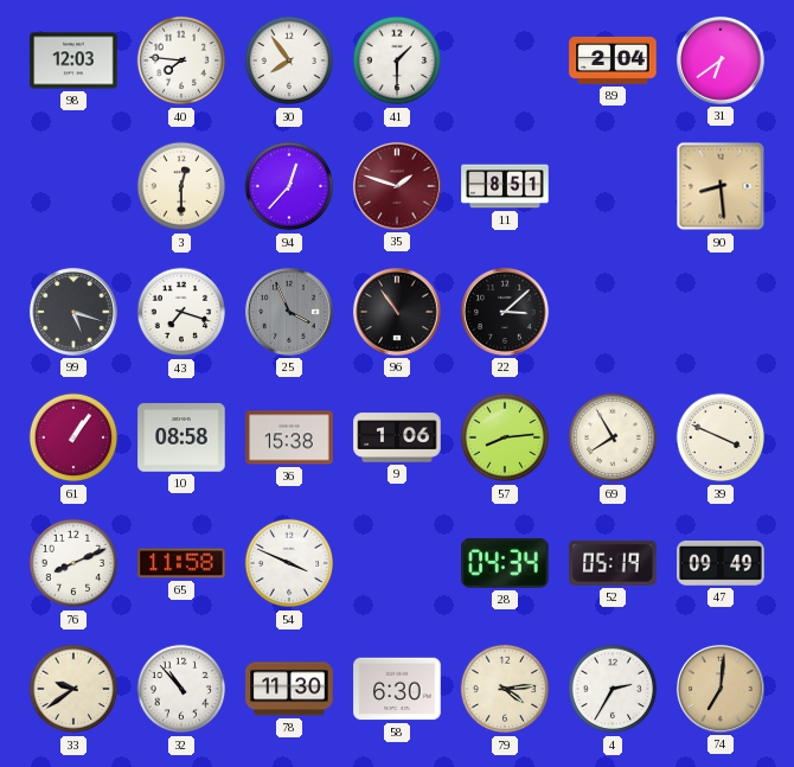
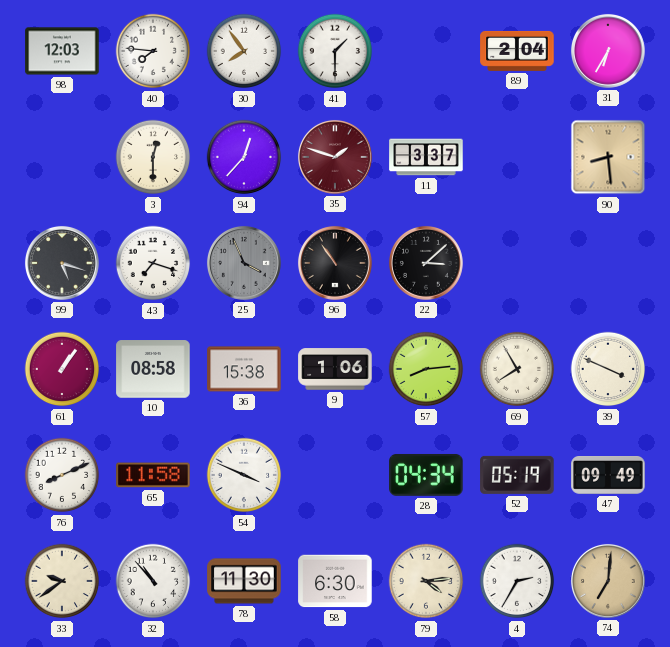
31: 6:39 -> 6:35
11: 8:51 -> 3:37
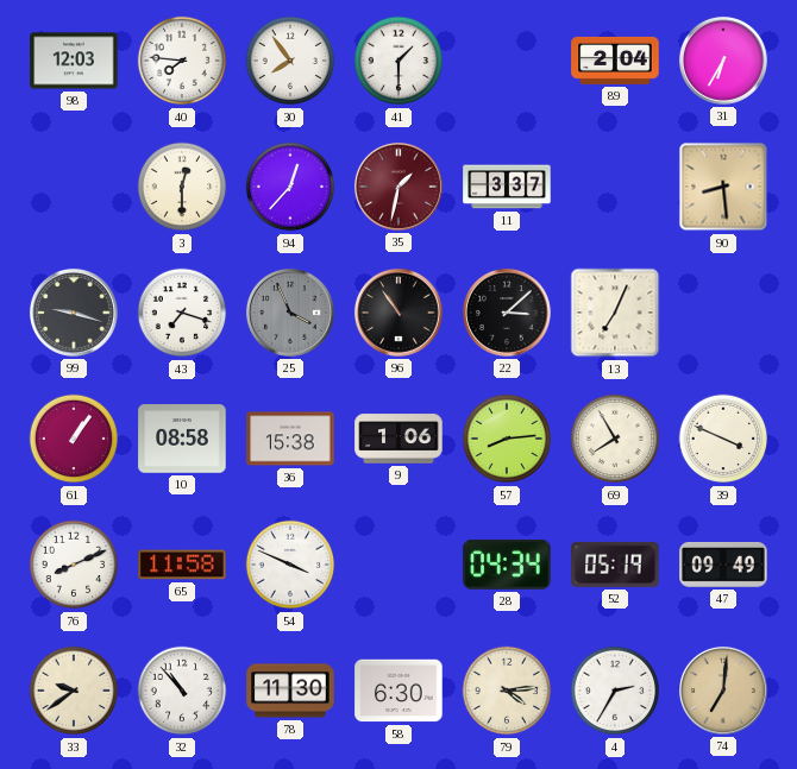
35: 1:48 -> 1:32
99: 5:18 -> 9:18
13: none -> 7:04
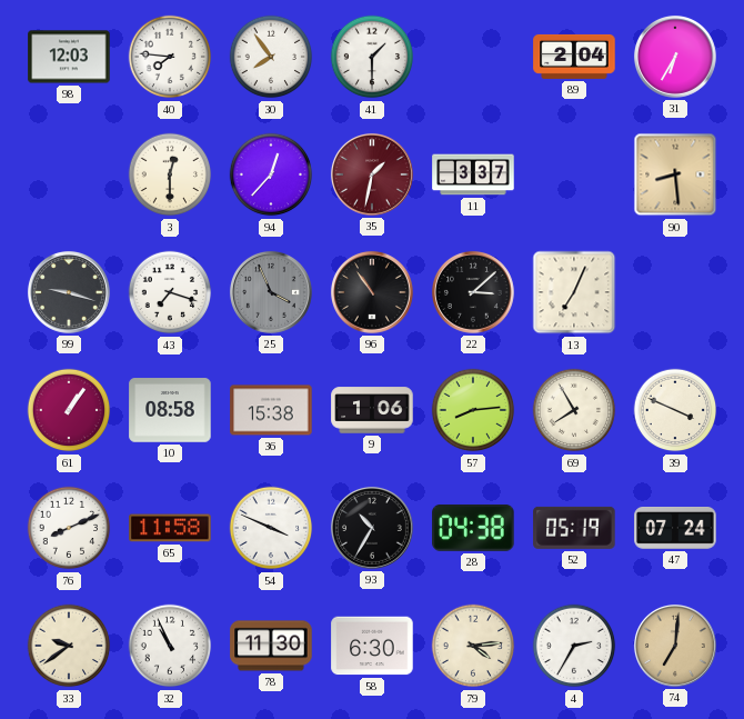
93: none -> 10:35
28: 04:34 -> 04:38
47: 09:49 -> 07:24
32: 10:53 -> 10:56
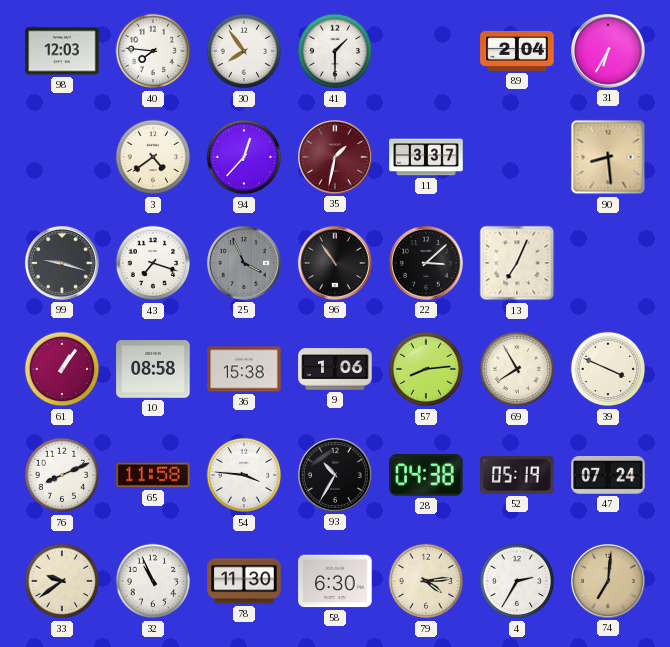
3: 12:30 -> 4:39
54: 3:49 -> 3:46
